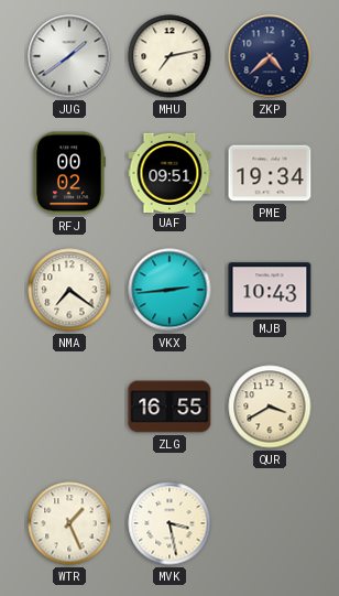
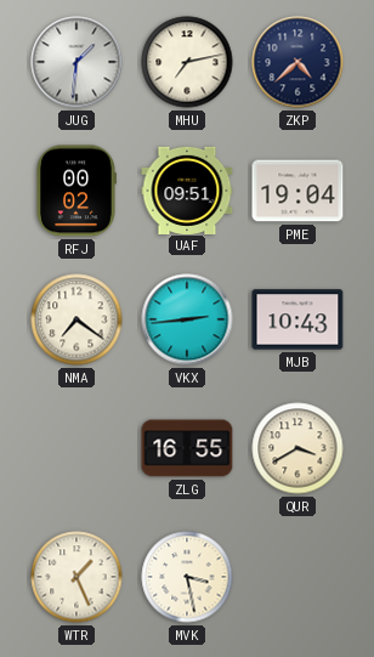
JUG: 1:39 -> 1:31
PME: 19:34 -> 19:04
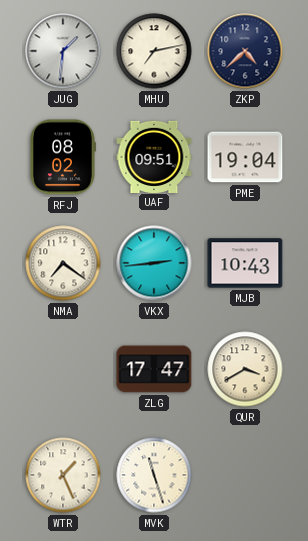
RFJ: 00:02 -> 08:02
ZLG: 16:55 -> 17:47
MVK: 3:28 -> 11:27
